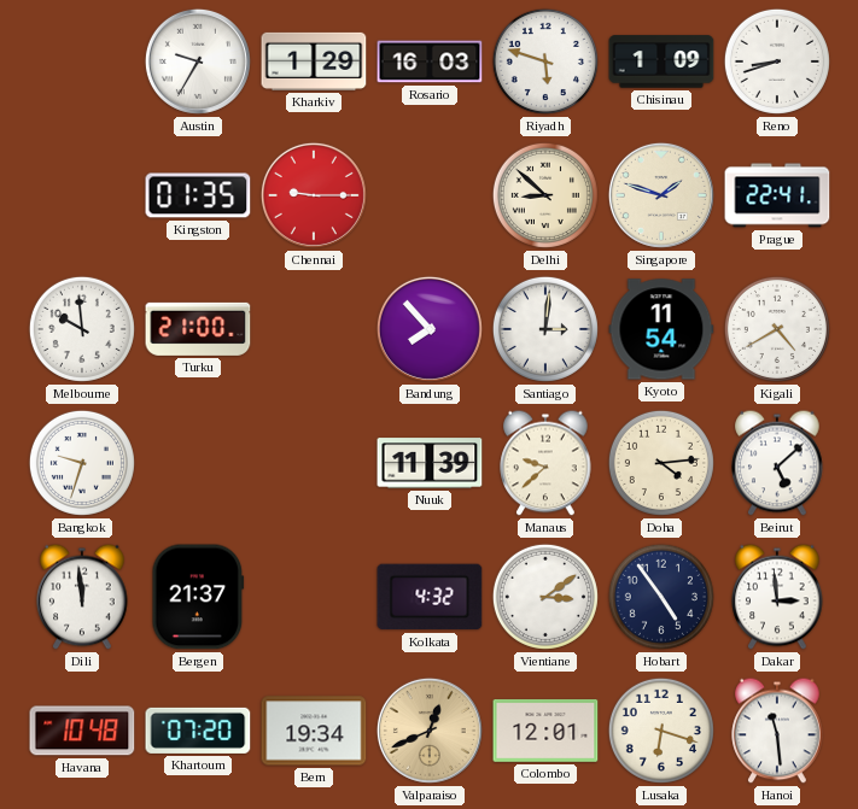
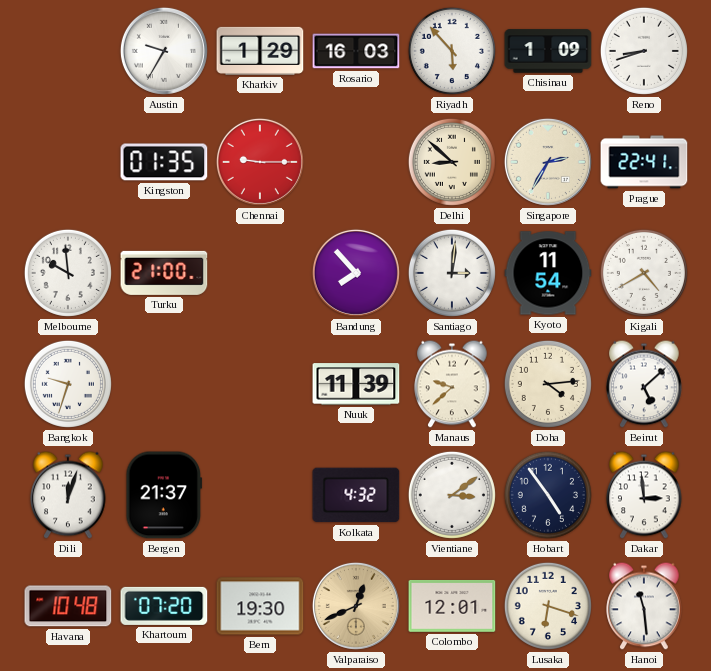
Riyadh: 5:48 -> 5:53
Singapore: 1:48 -> 2:35
Dili: 11:59 -> 12:03
Bern: 19:34 -> 19:30
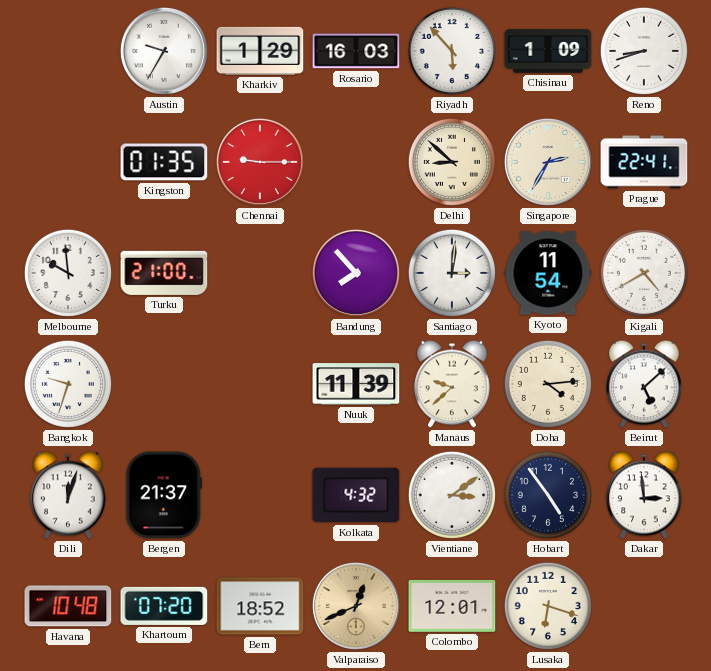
Bern: 19:30 -> 18:52
Hanoi: 11:29 -> none
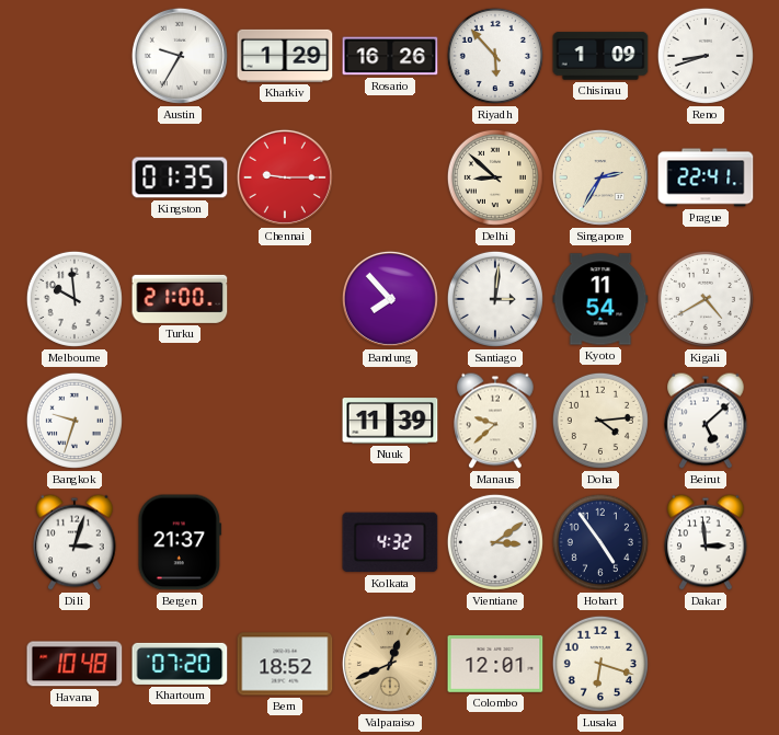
Rosario: 16:03 -> 16:26
Dili: 12:03 -> 3:03
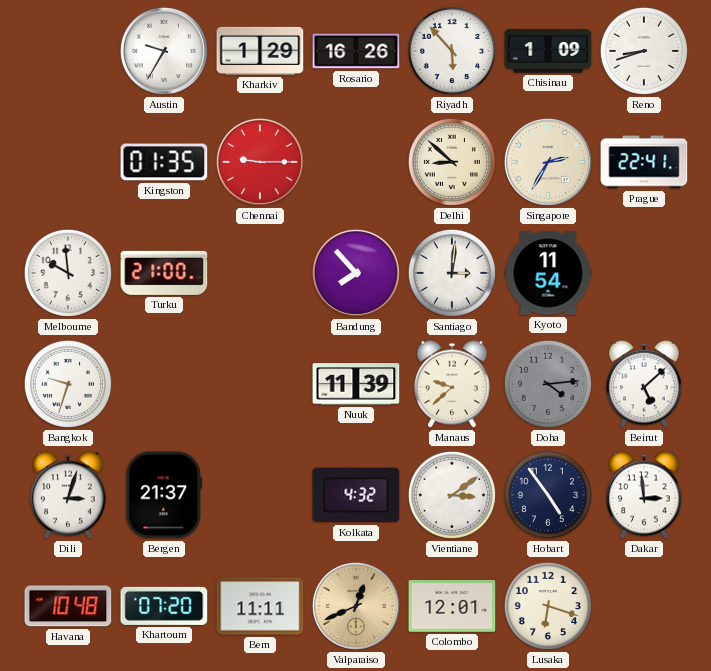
Kigali: 4:40 -> none
Doha dial: cream -> grey
Bern: 18:52 -> 11:11
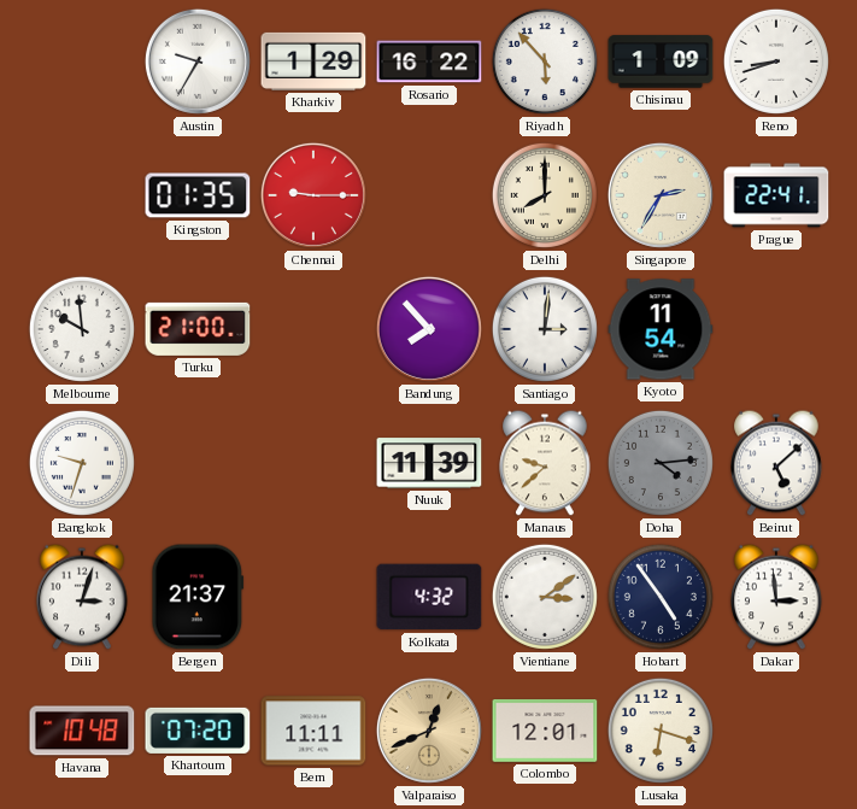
Rosario: 16:26 -> 16:22
Delhi: 8:52 -> 8:00
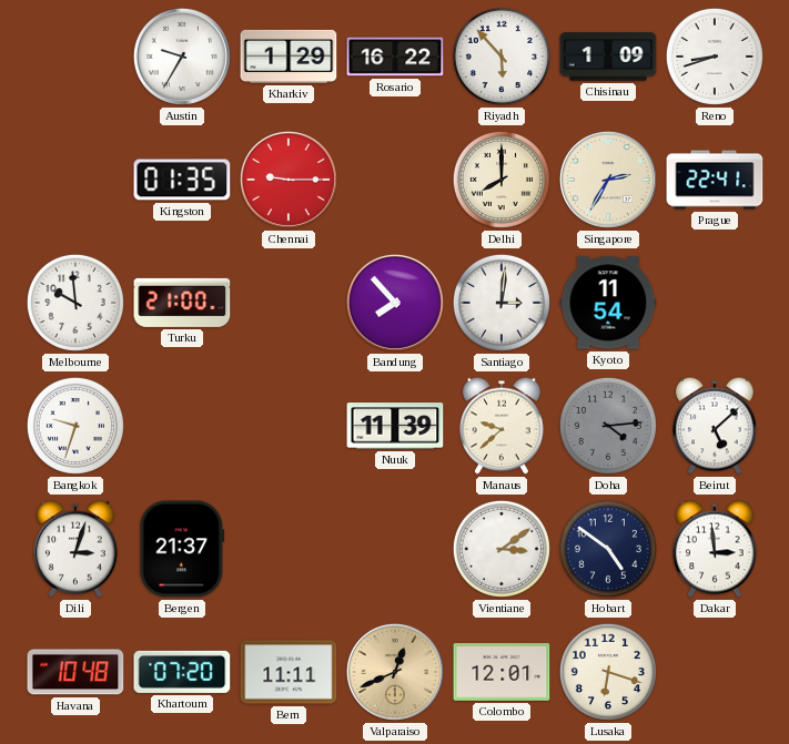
Kolkata: 4:32 -> none
Hobart: 4:54 -> 4:51
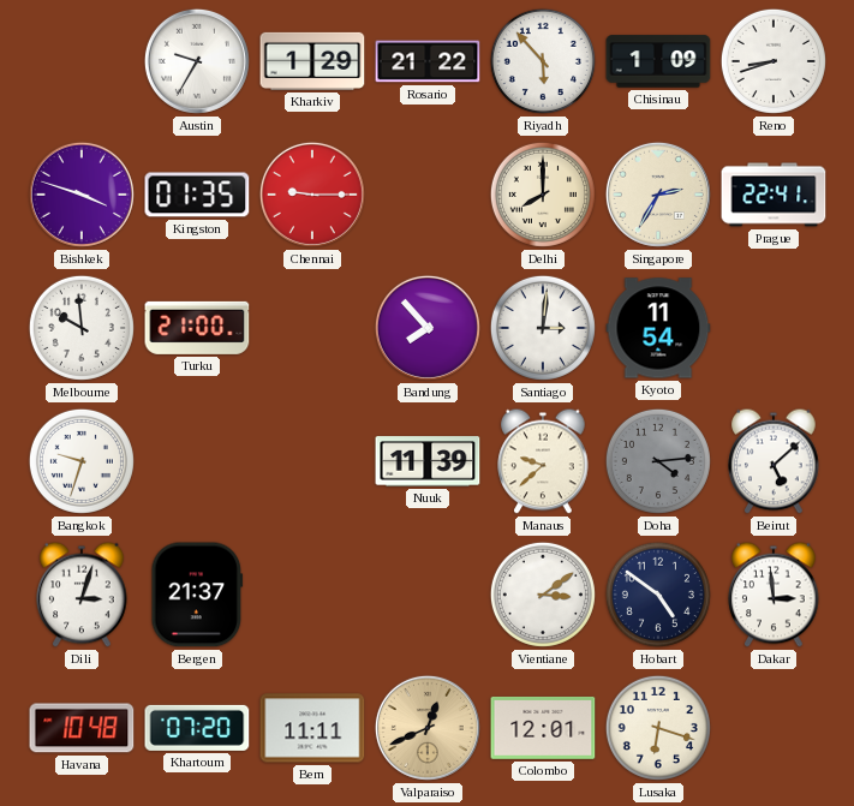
Rosario: 16:22 -> 21:22
Bishkek: none -> 3:48
